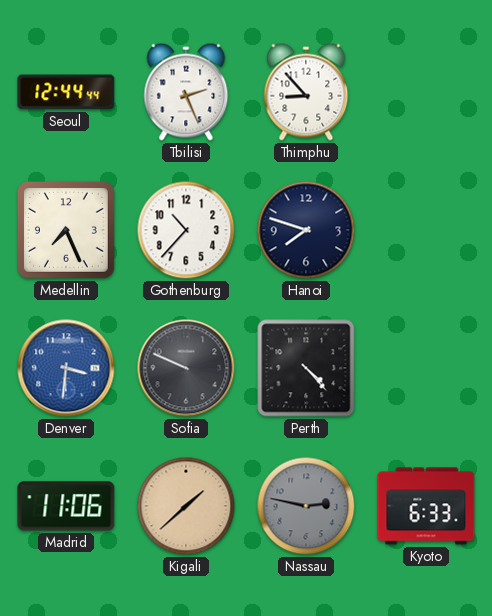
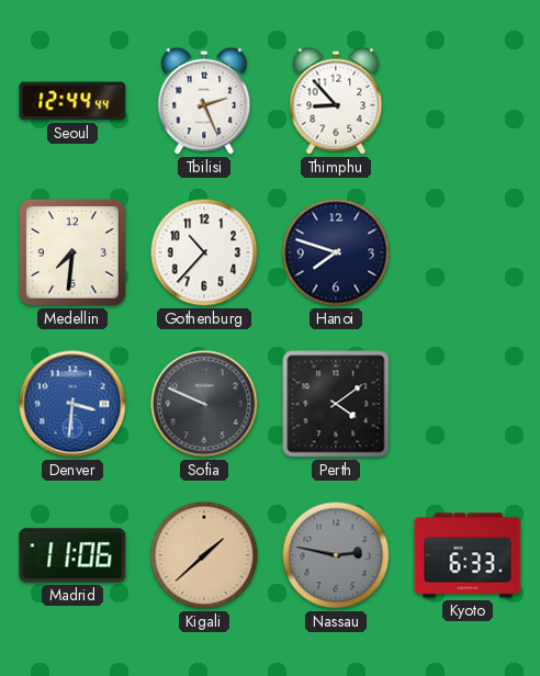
Medellin: 7:26 -> 7:31
Perth: 4:23 -> 4:09
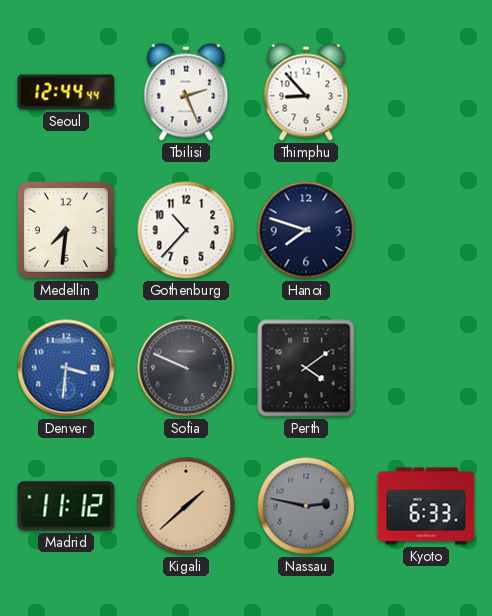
Madrid: 11:06 -> 11:12
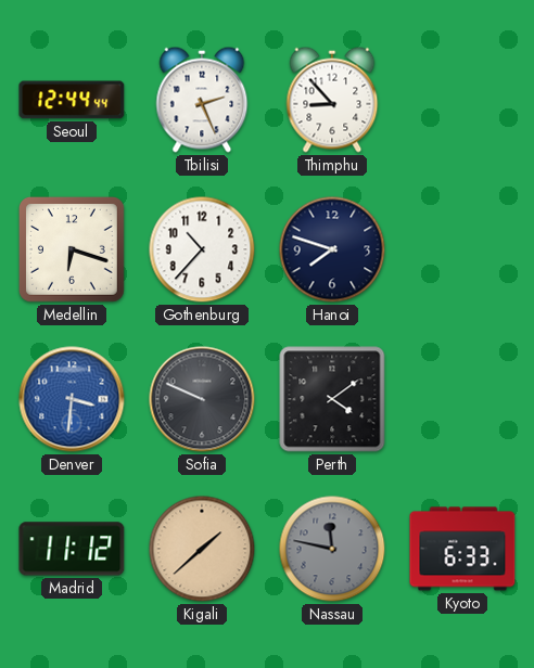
Medellin: 7:31 -> 6:18
Nassau: 2:47 -> 11:47
